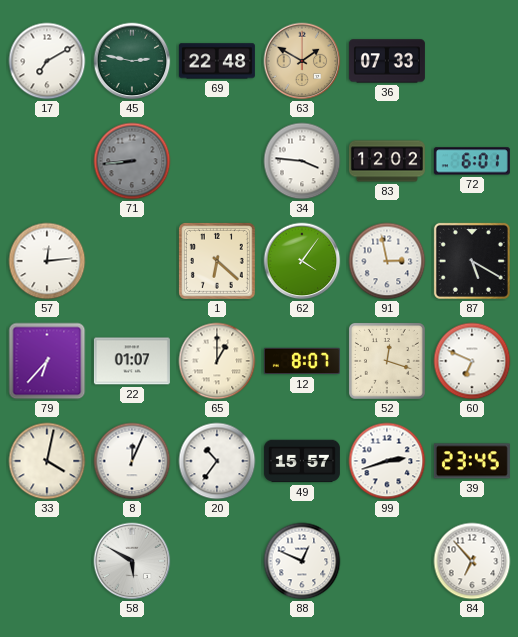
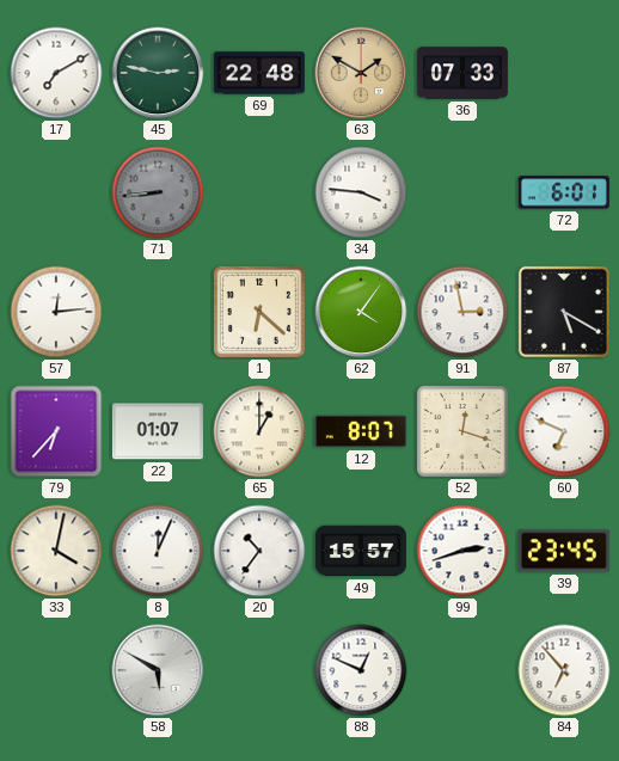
83: 12:02 -> none
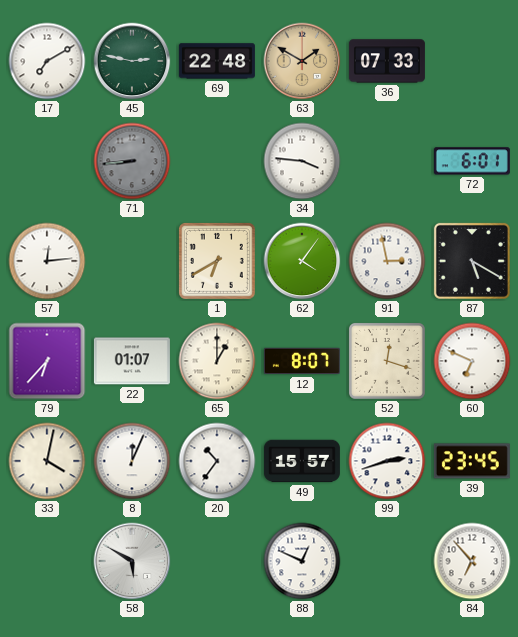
1: 6:22 -> 6:40
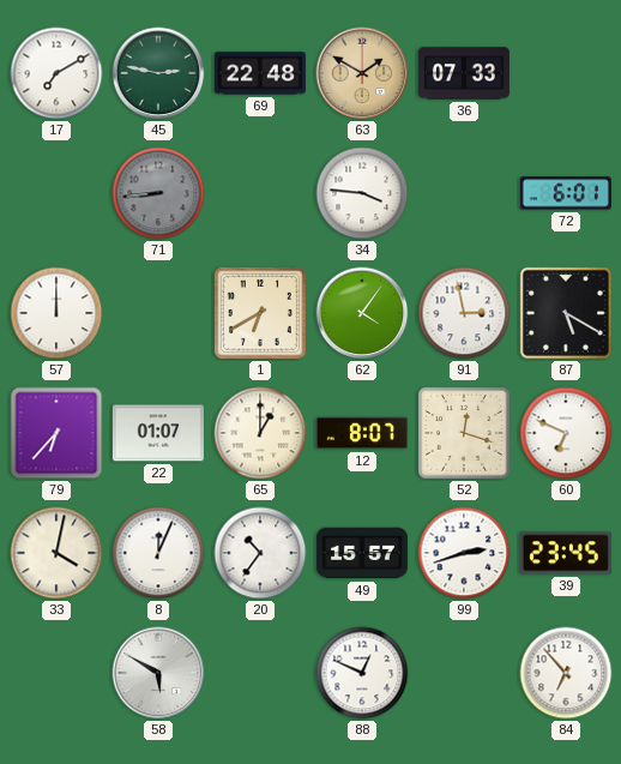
57: 12:14 -> 12:00
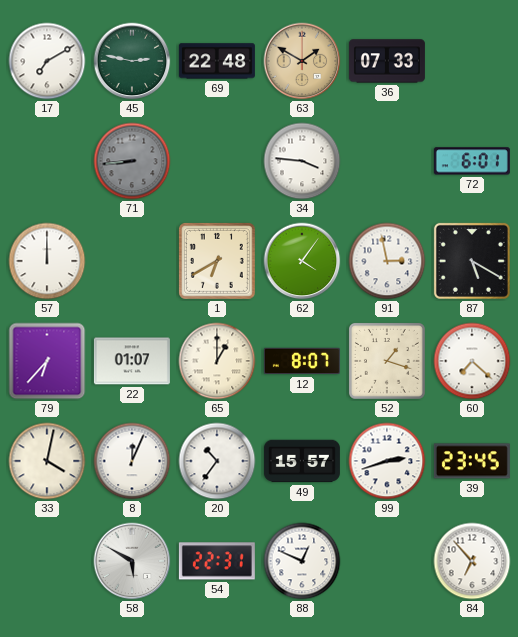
52: 12:18 -> 1:18
60: 6:49 -> 7:22
54: none -> 22:31
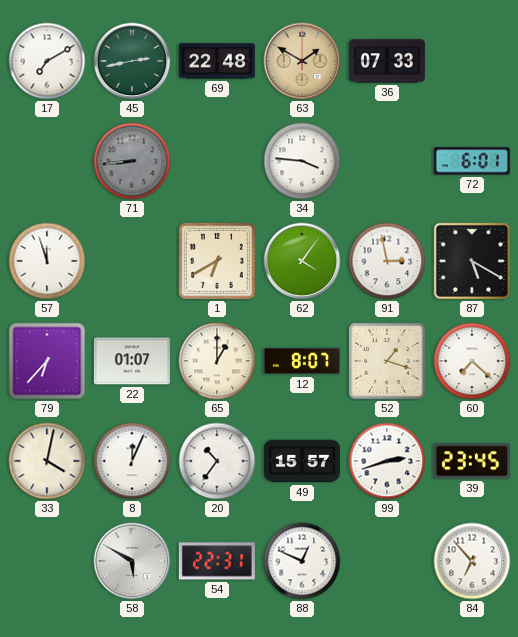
45: 2:47 -> 2:43
57: 12:00 -> 11:57
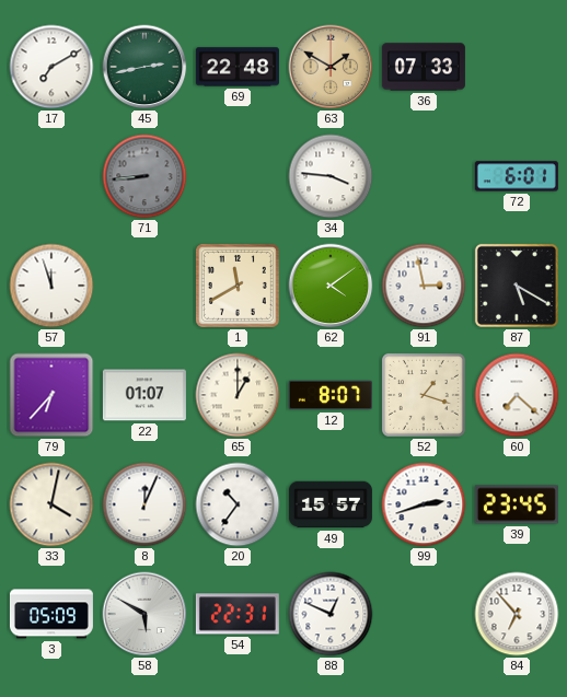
1: 6:40 -> 11:40
62: 4:06 -> 4:09
3: none -> 05:09
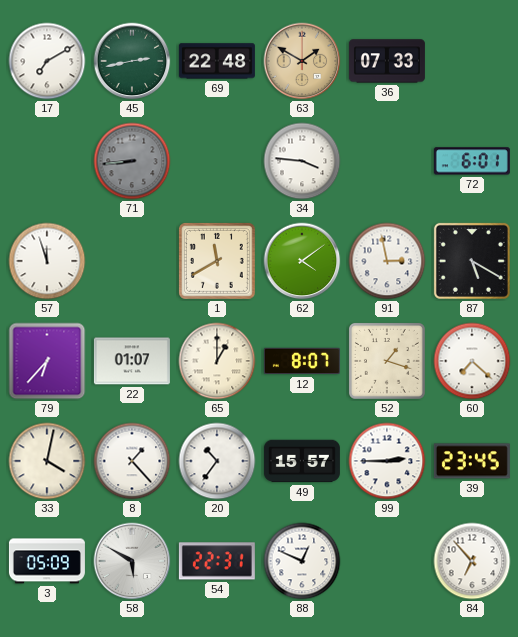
8: 12:04 -> 1:23
99: 2:42 -> 2:45
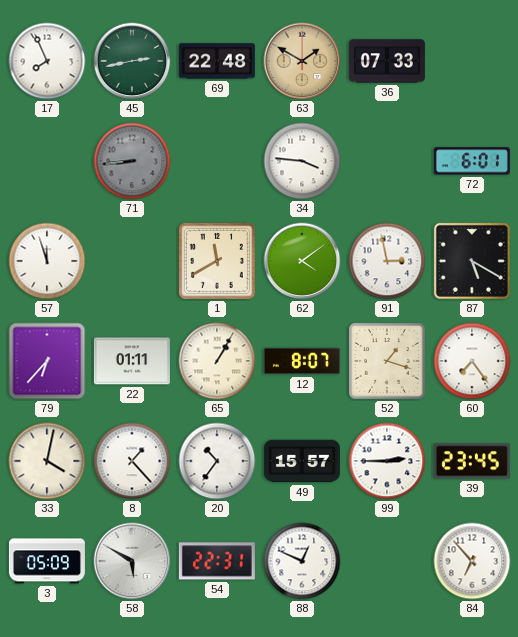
17: 7:10 -> 7:56
22: 01:07 -> 01:11
65: 1:00 -> 1:05
60: 7:22 -> 7:24
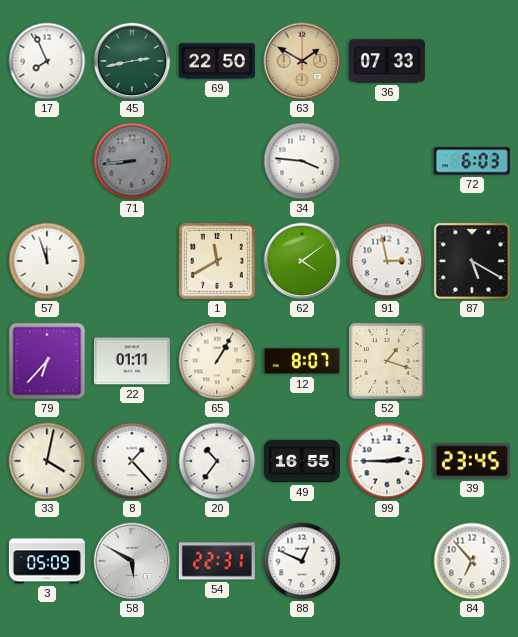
69: 22:48 -> 22:50
72: 6:01 -> 6:03
60: 7:24 -> none
49: 15:57 -> 16:55
